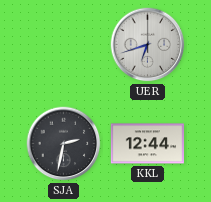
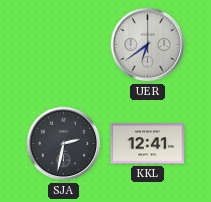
UER: 6:42 -> 6:39
KKL: 12:44 -> 12:41
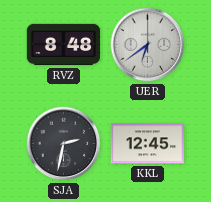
RVZ: none -> 8:48
KKL: 12:41 -> 12:45
